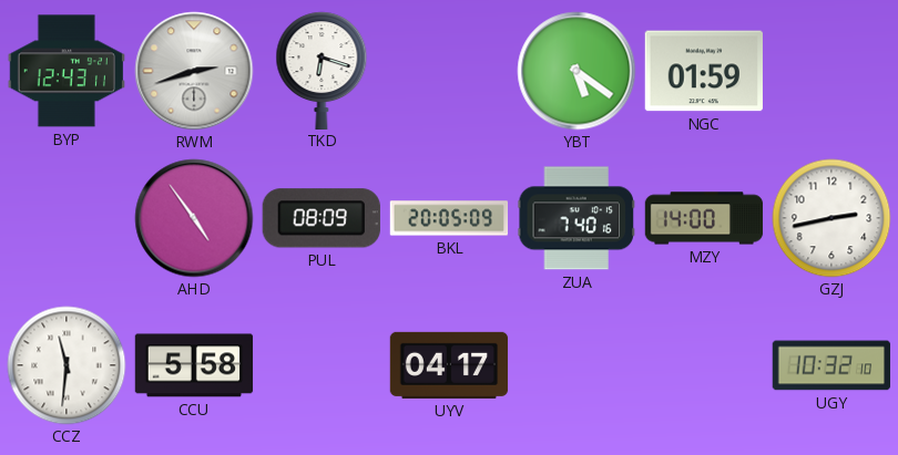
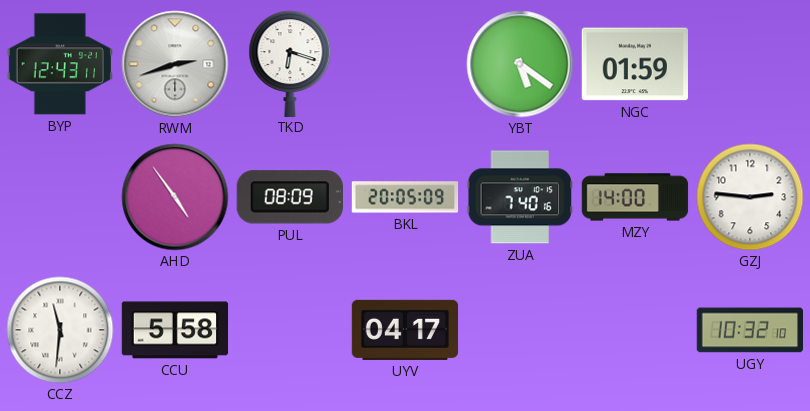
GZJ: 2:43 -> 2:46
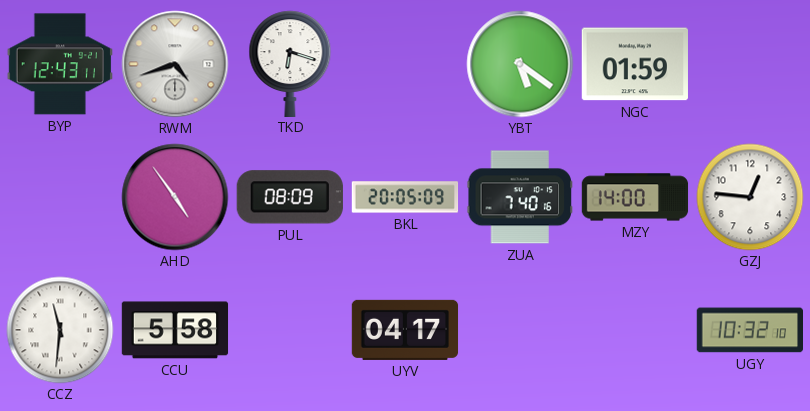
RWM: 2:42 -> 4:42
GZJ: 2:46 -> 12:46
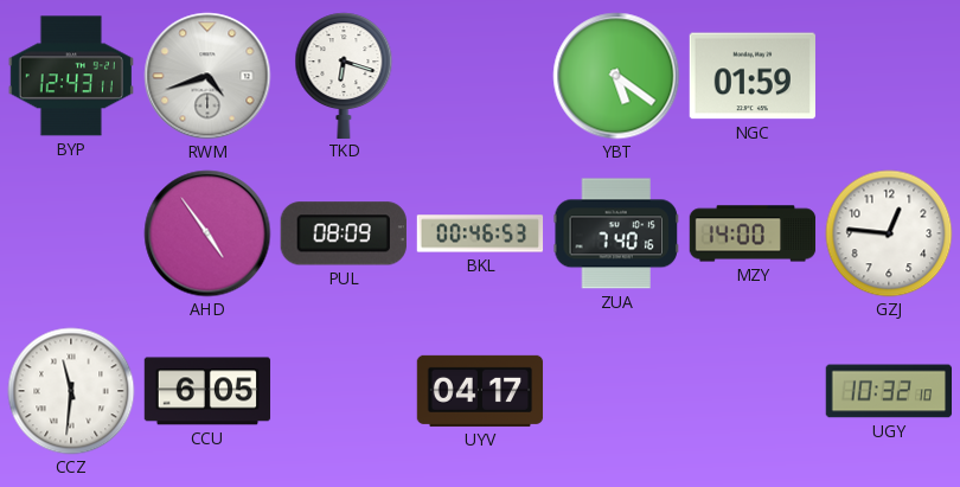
BKL: 20:05 -> 00:46
CCU: 5:58 -> 6:05
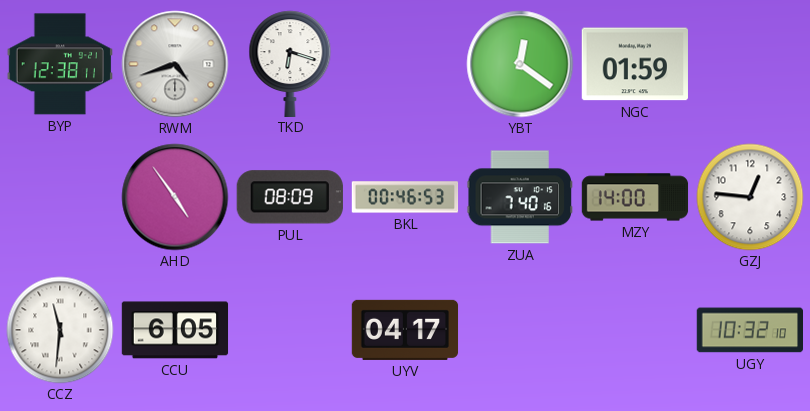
BYP: 12:43 -> 12:38
YBT: 5:21 -> 12:21
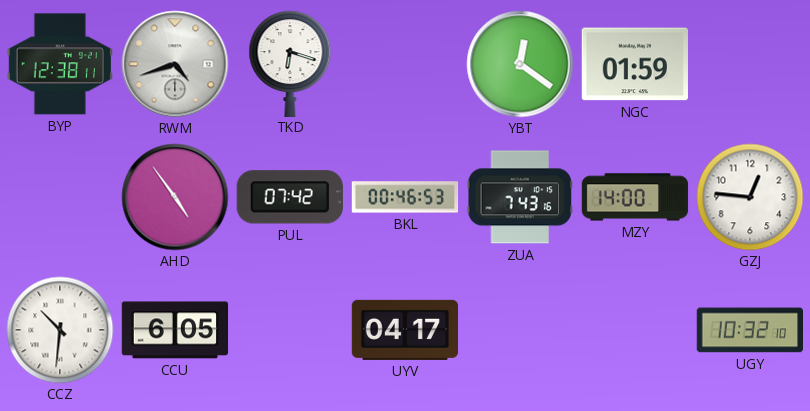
PUL: 08:09 -> 07:42
ZUA: 7:40 -> 7:43
CCZ: 11:31 -> 10:31
